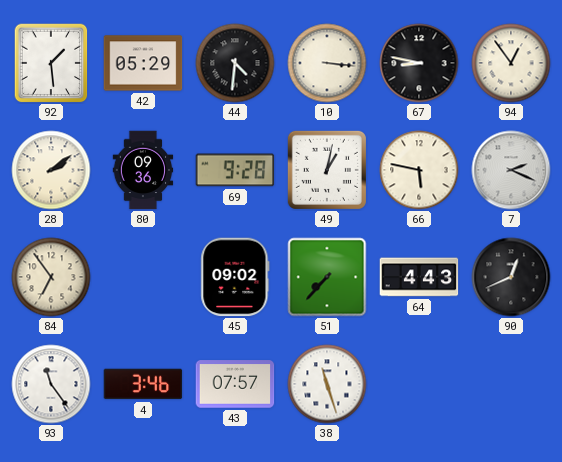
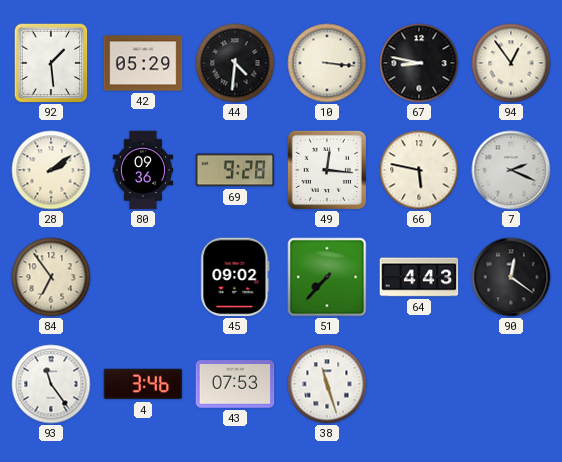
49: 1:02 -> 12:16
90: 12:41 -> 12:21
43: 07:57 -> 07:53
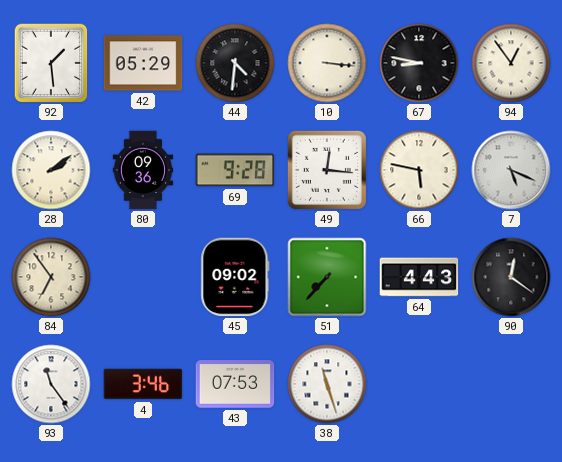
7: 2:19 -> 5:19
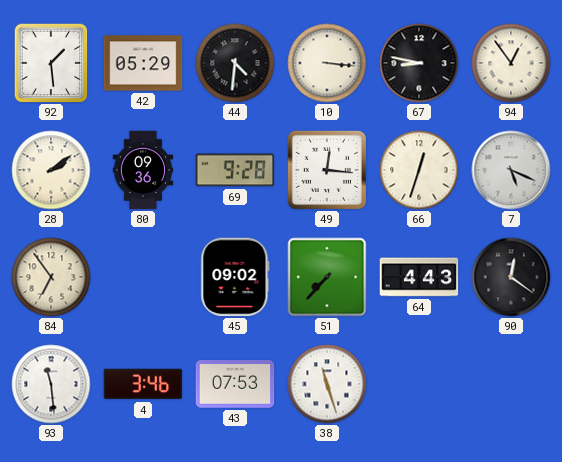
66: 5:47 -> 12:33
93: 11:24 -> 11:29
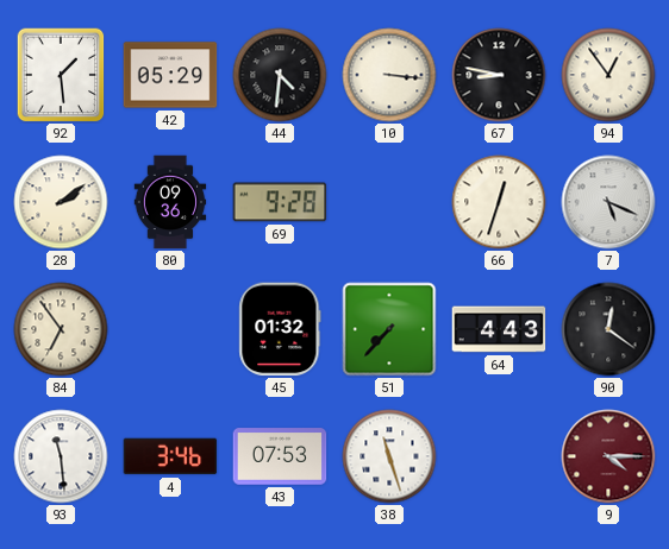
49: 12:16 -> none
45: 09:02 -> 01:32
9: none -> 4:15
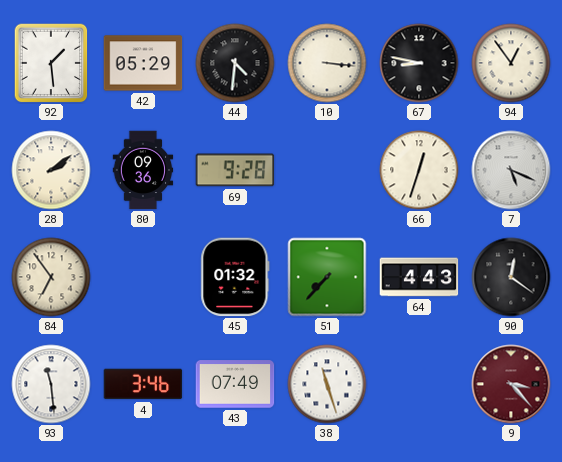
43: 07:53 -> 07:49
9: 4:15 -> 3:23
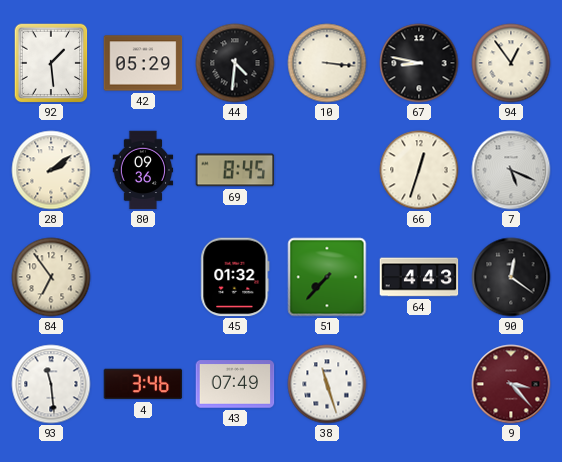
69: 9:28 -> 8:45
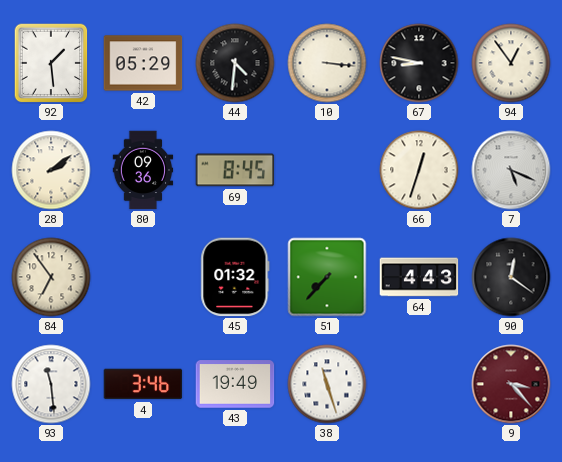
43: 07:49 -> 19:49
